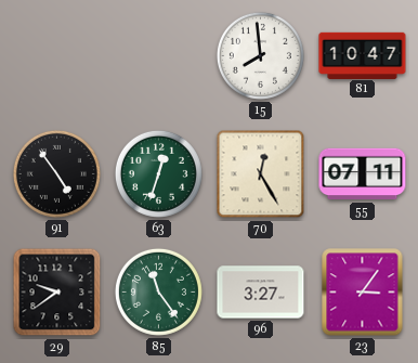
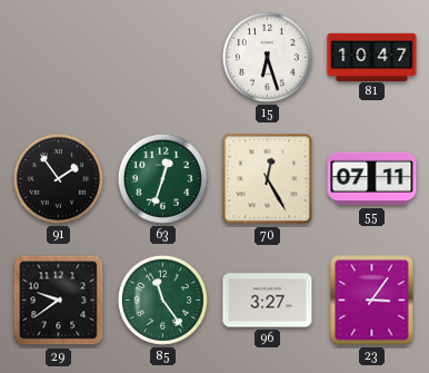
15: 7:59 -> 6:27
91: 4:54 -> 1:54
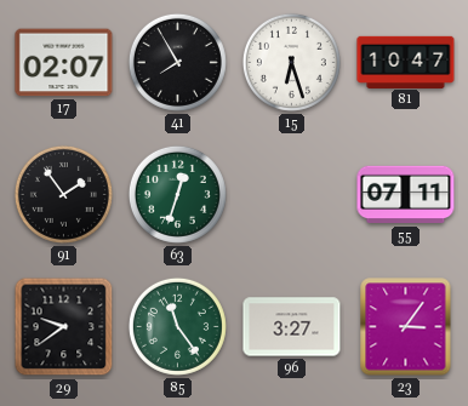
17: none -> 02:07
41: none -> 7:55
70: 12:25 -> none
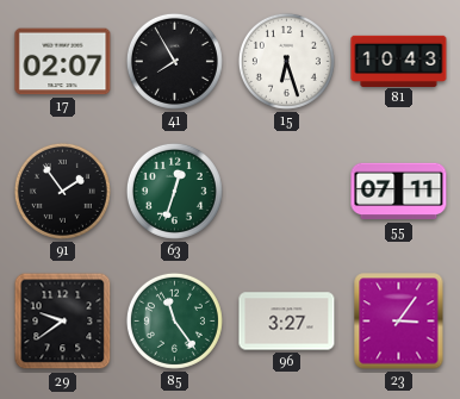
81: 10:47 -> 10:43
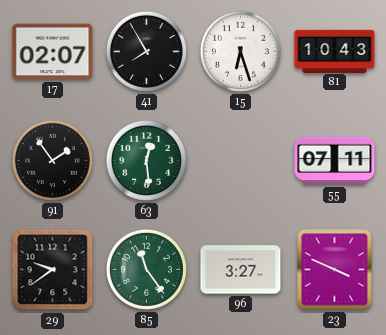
63: 12:33 -> 12:29
23: 3:06 -> 3:49
